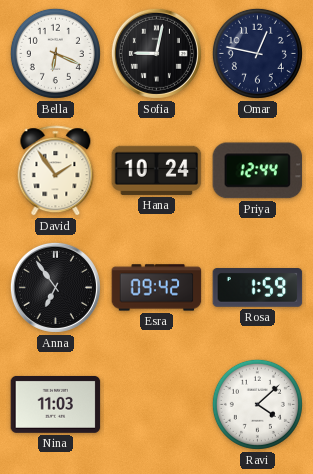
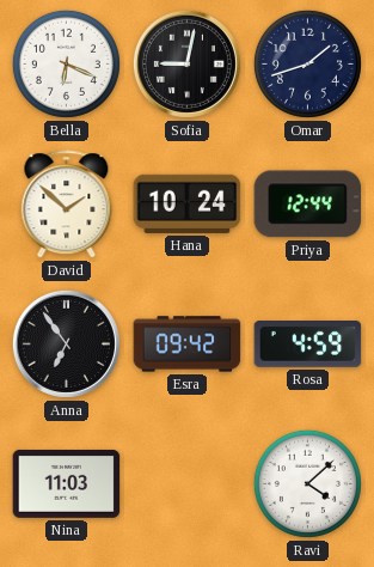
Omar: 12:47 -> 1:42
David: 1:54 -> 1:52
Rosa: 1:59 -> 4:59
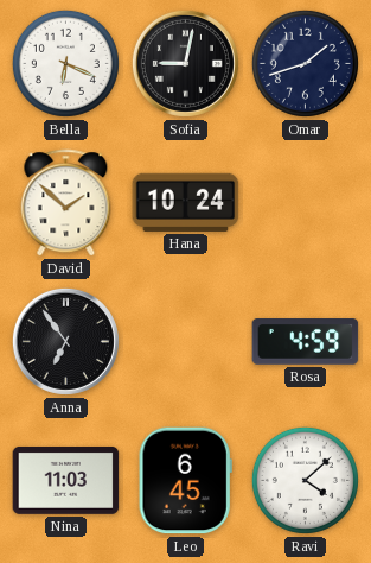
Priya: 12:44 -> none
Esra: 09:42 -> none
Leo: none -> 6:45
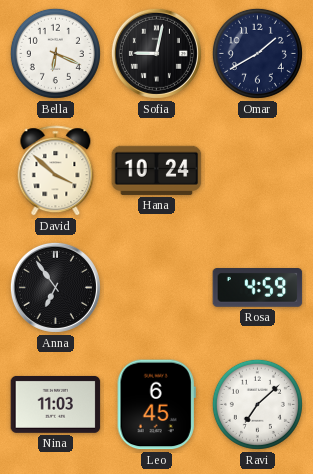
Omar: 1:42 -> 1:40
David: 1:52 -> 3:52
Ravi: 4:08 -> 7:08
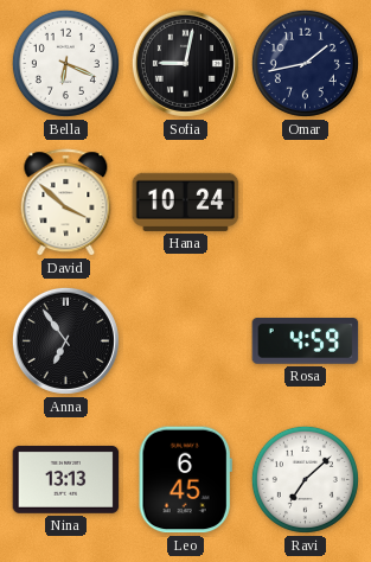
Omar: 1:40 -> 1:43
Nina: 11:03 -> 13:13
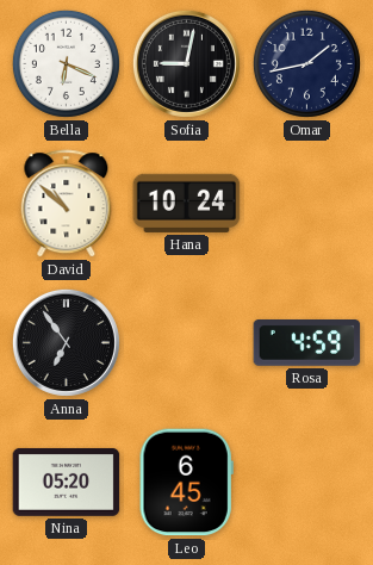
David: 3:52 -> 10:52
Nina: 13:13 -> 05:20
Ravi: 7:08 -> none
